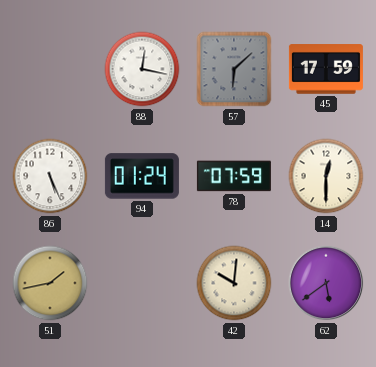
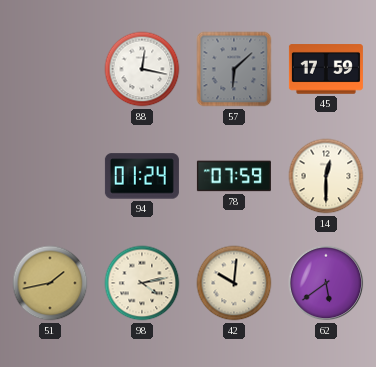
86: 5:26 -> none
98: none -> 4:13
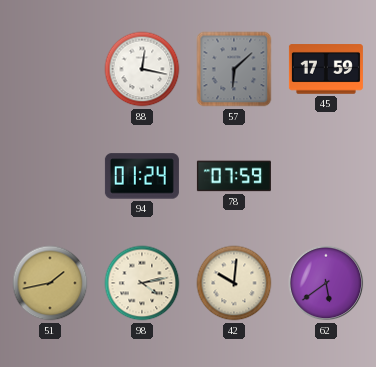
14: 12:30 -> none
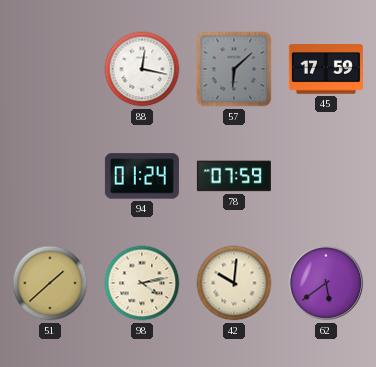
51: 1:43 -> 1:38
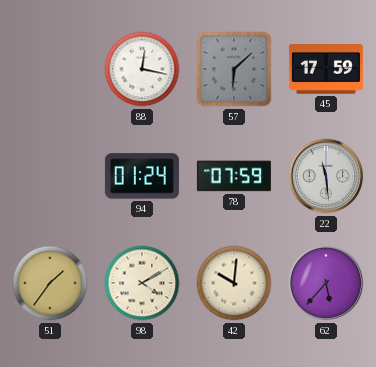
22: none -> 11:29
51: 1:38 -> 1:36
98: 4:13 -> 4:10
62: 5:39 -> 5:37
